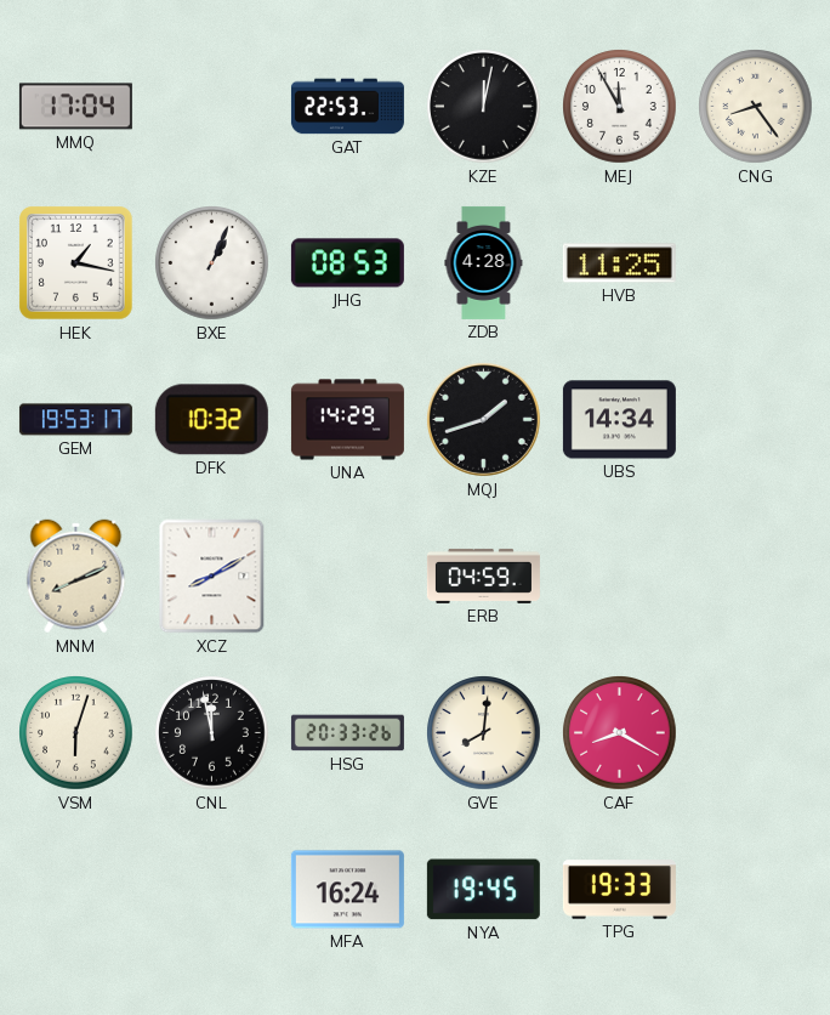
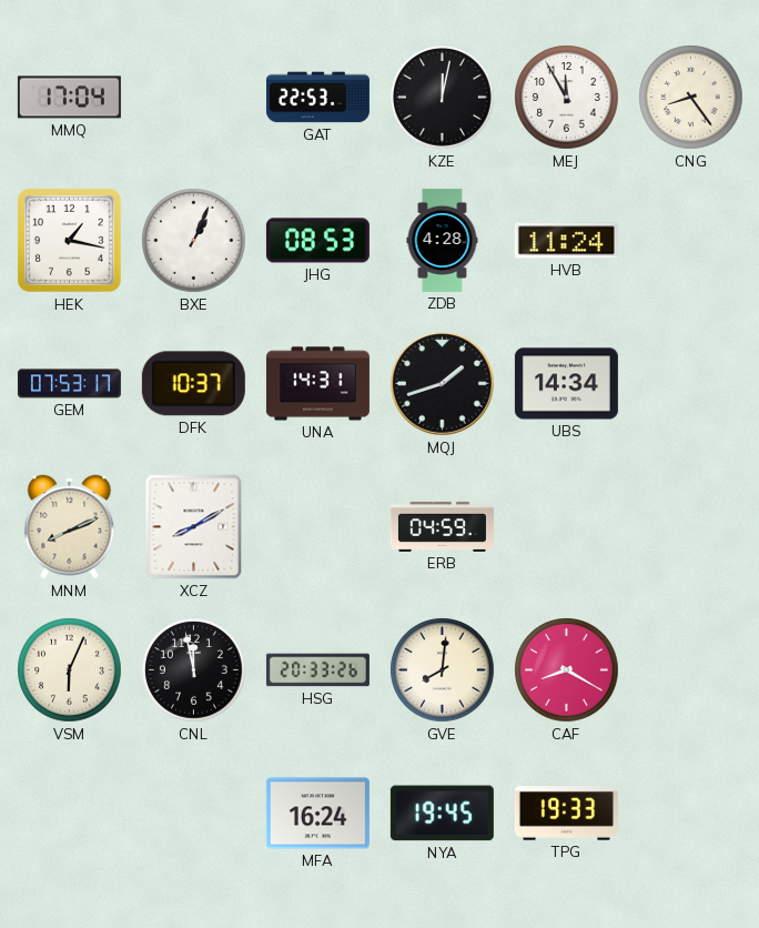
HVB: 11:25 -> 11:24
GEM: 19:53 -> 07:53
DFK: 10:32 -> 10:37
UNA: 14:29 -> 14:31
VSM: 6:03 -> 6:04
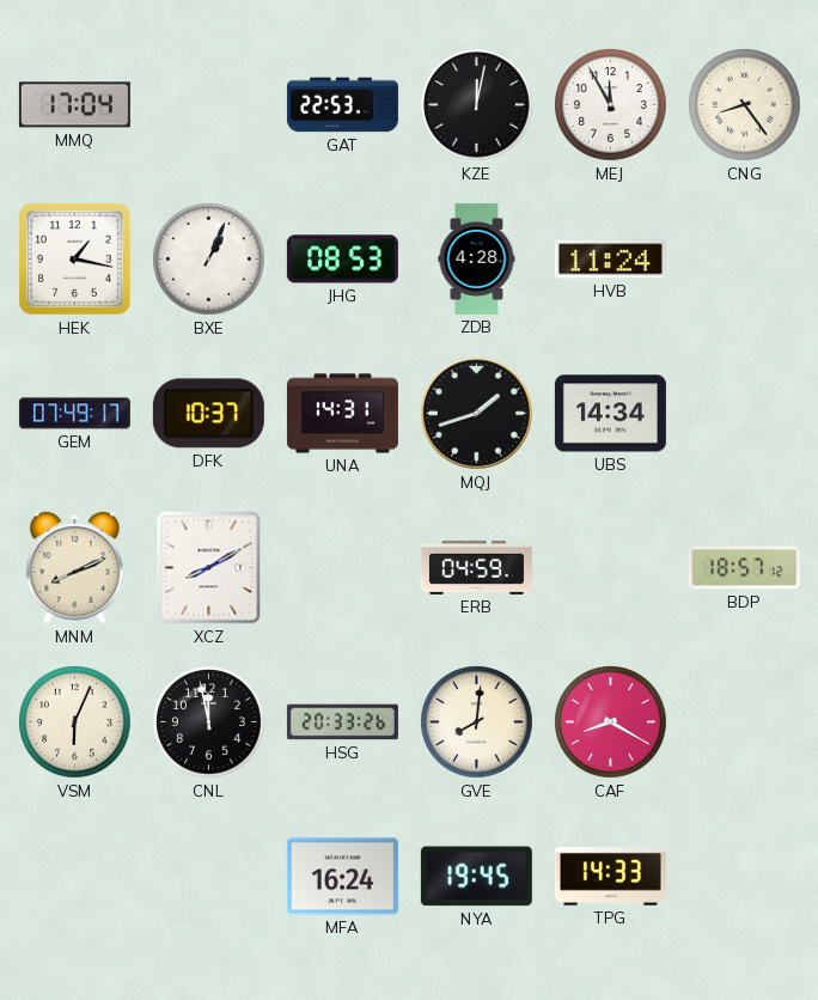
GEM: 07:53 -> 07:49
BDP: none -> 18:57
TPG: 19:33 -> 14:33
